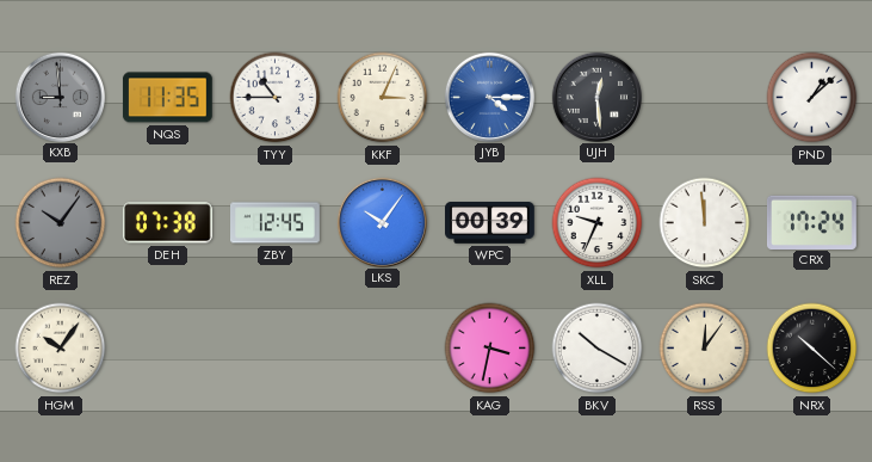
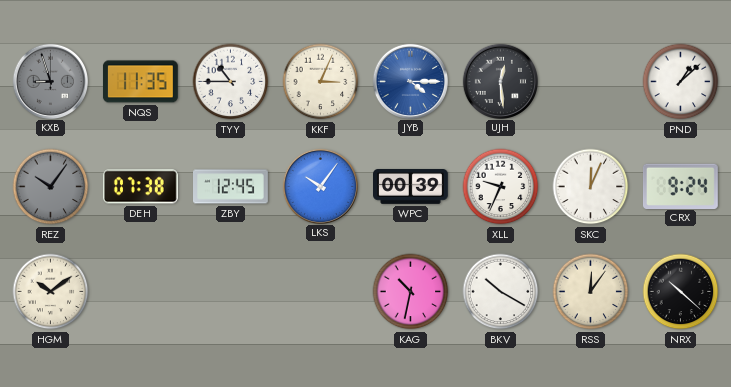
KXB: 8:59 -> 8:57
SKC: 11:59 -> 12:04
CRX: 17:24 -> 9:24
HGM: 10:06 -> 10:09
KAG: 3:32 -> 10:32
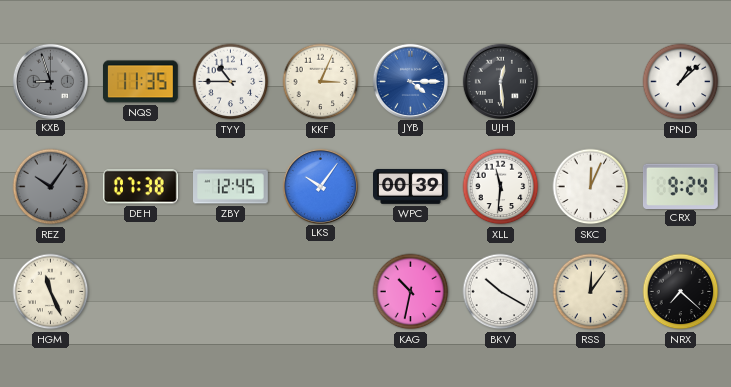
XLL: 9:34 -> 11:31
HGM: 10:09 -> 11:26
NRX: 10:22 -> 7:22
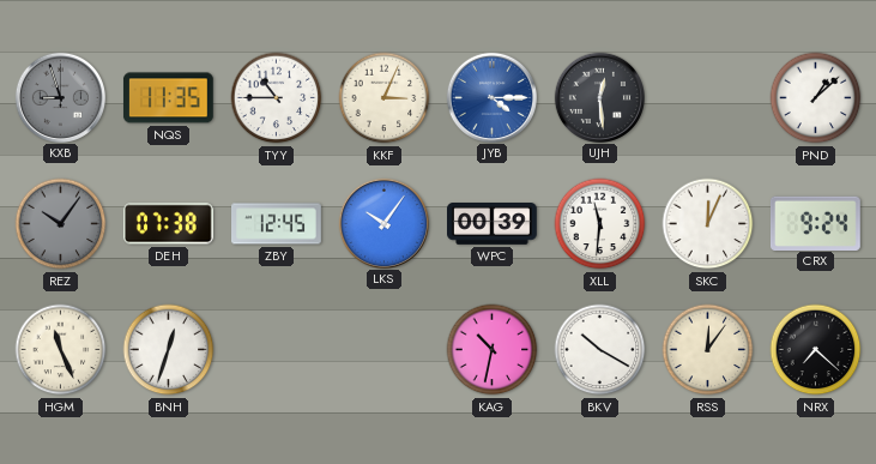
BNH: none -> 12:33
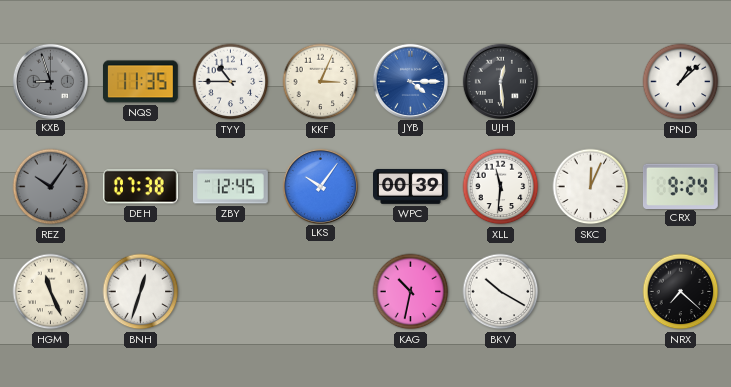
RSS: 12:06 -> none
